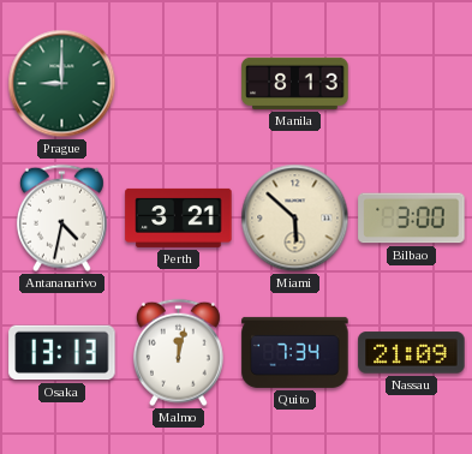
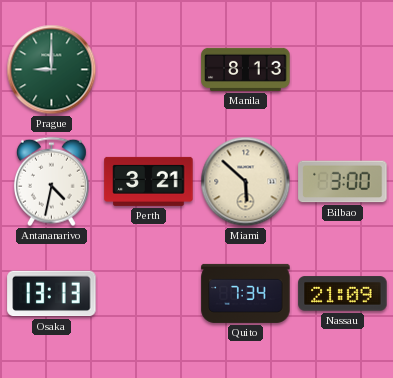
Malmo: 12:02 -> none
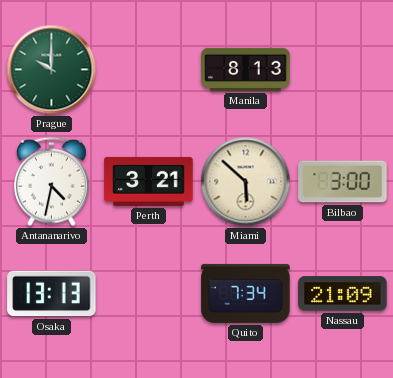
Prague: 9:00 -> 10:00
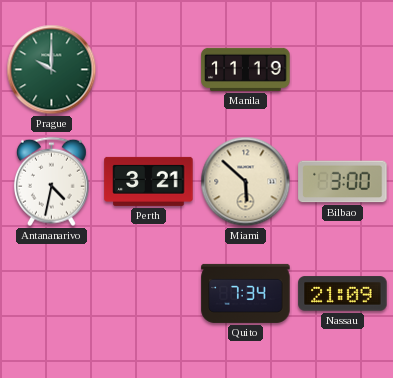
Manila: 8:13 -> 11:19
Osaka: 13:13 -> none
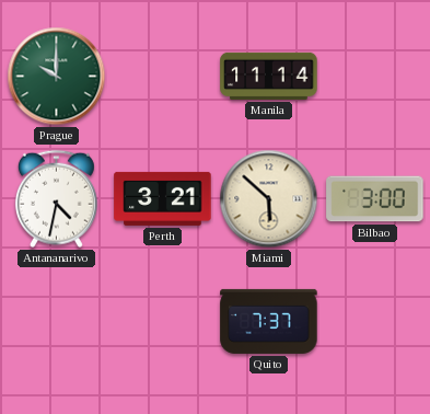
Manila: 11:19 -> 11:14
Quito: 7:34 -> 7:37
Nassau: 21:09 -> none
